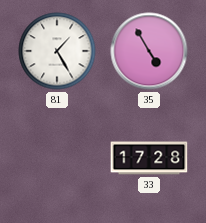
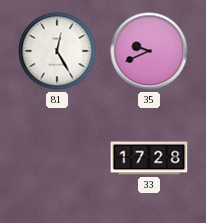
81: 1:25 -> 12:25
35: 4:55 -> 9:41
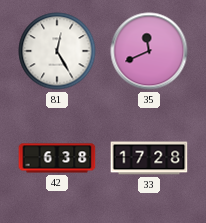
35: 9:41 -> 11:41
42: none -> 6:38
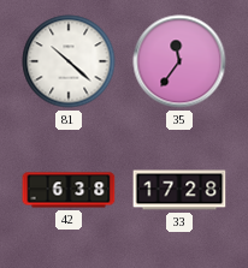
81: 12:25 -> 10:22
35: 11:41 -> 11:36
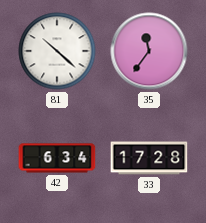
42: 6:38 -> 6:34
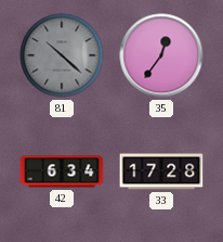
81 dial: white -> grey
35: 11:36 -> 12:36
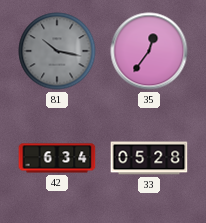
81: 10:22 -> 10:17
33: 17:28 -> 05:28
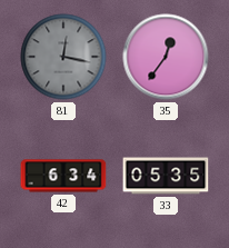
81: 10:17 -> 12:17
33: 05:28 -> 05:35
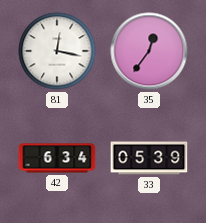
81 dial: grey -> white
33: 05:35 -> 05:39
